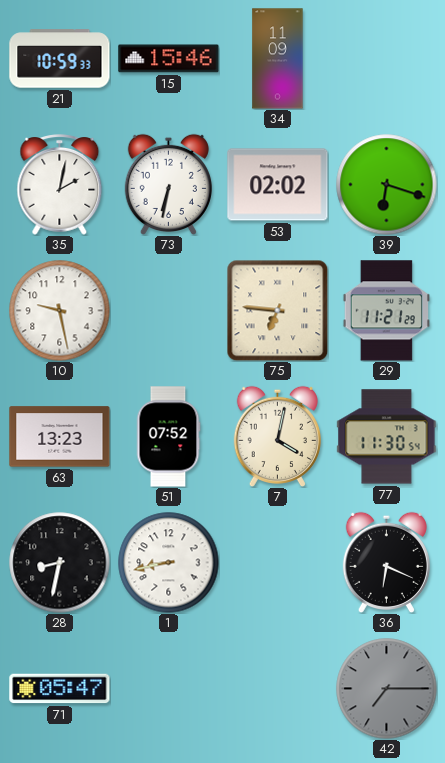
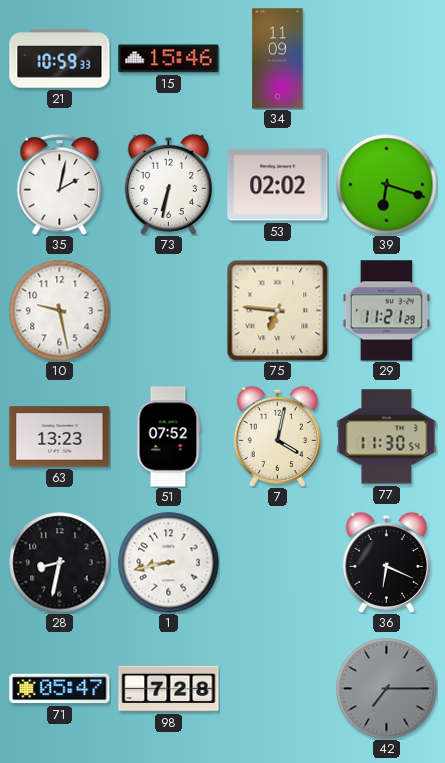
98: none -> 7:28
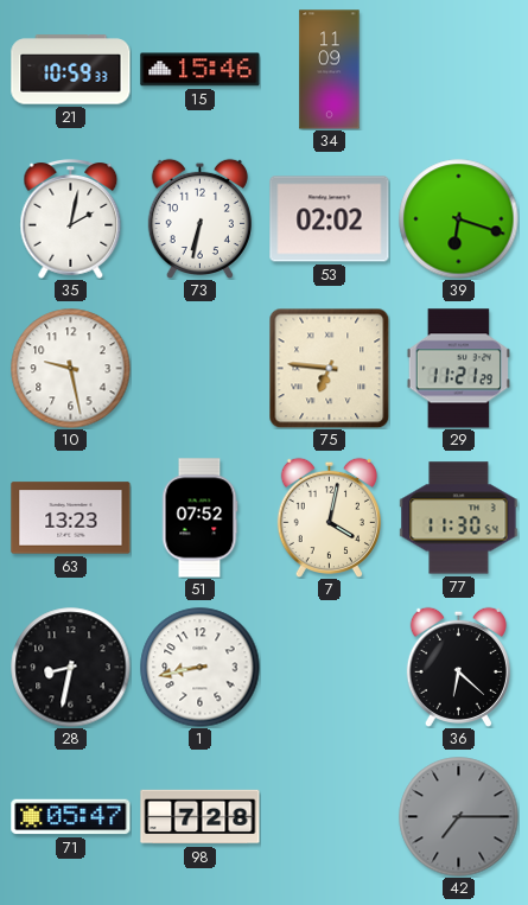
36: 6:19 -> 6:22
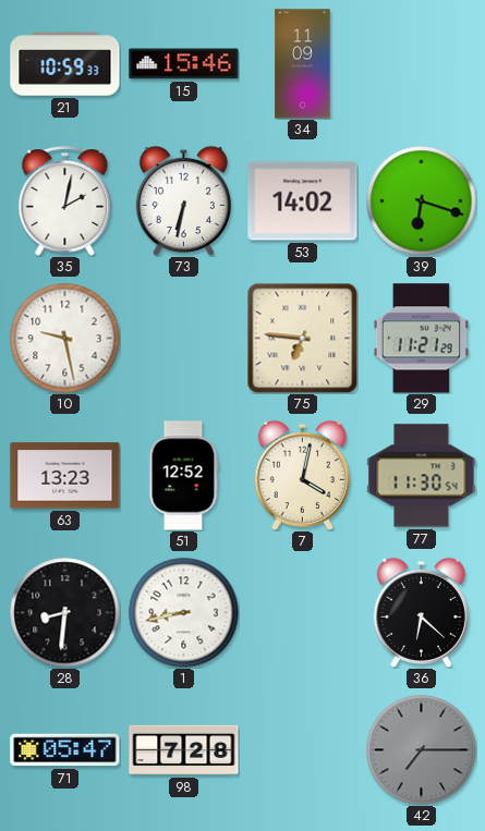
53: 02:02 -> 14:02
51: 07:52 -> 12:52
28: 8:32 -> 8:31
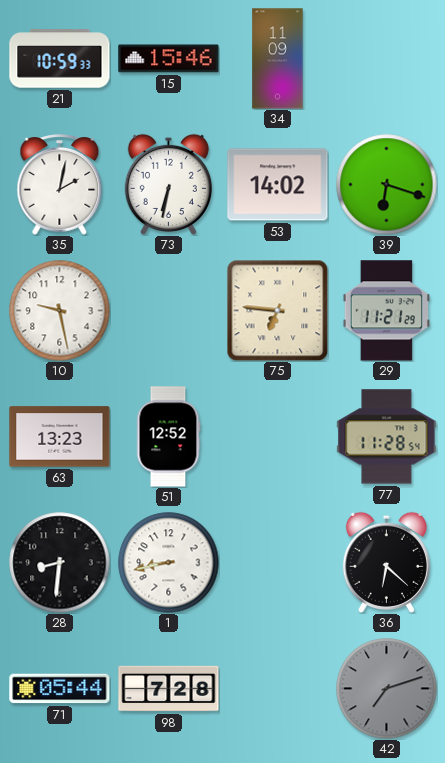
7: 4:02 -> none
77: 11:30 -> 11:28
71: 05:47 -> 05:44
42: 7:15 -> 7:12
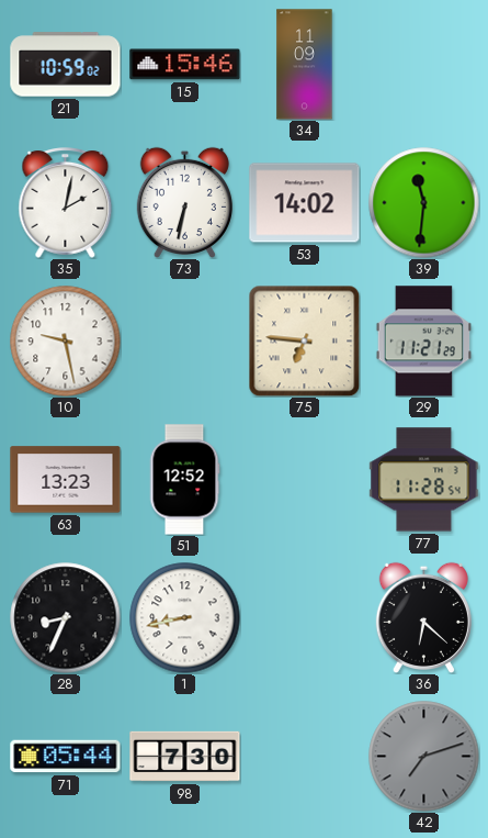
21: 10:59:33 -> 10:59:02
39: 6:18 -> 11:31
28: 8:31 -> 8:34
98: 7:28 -> 7:30
